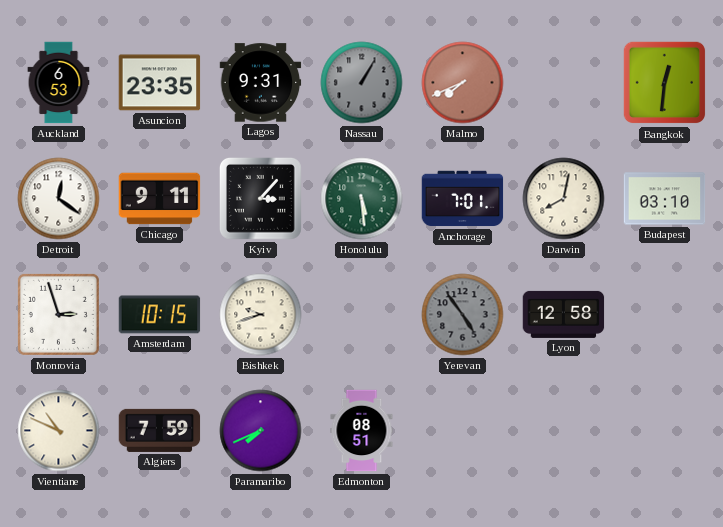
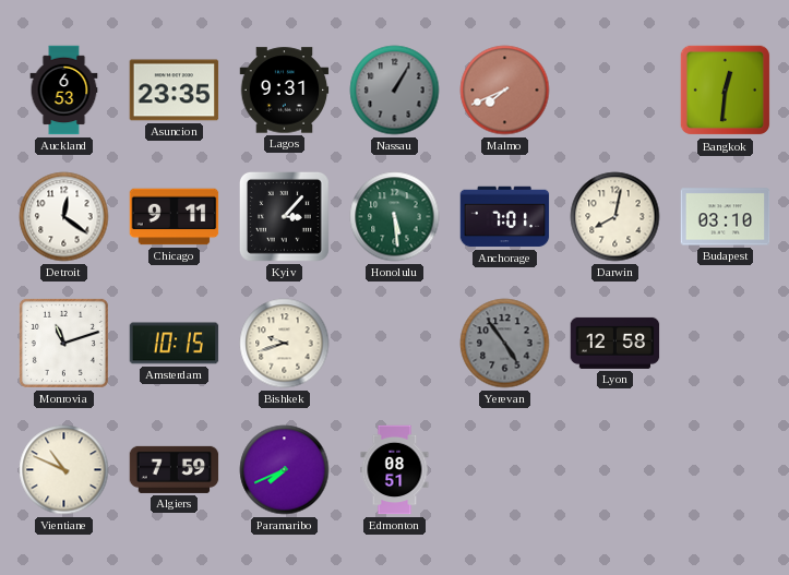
Monrovia: 2:57 -> 11:12
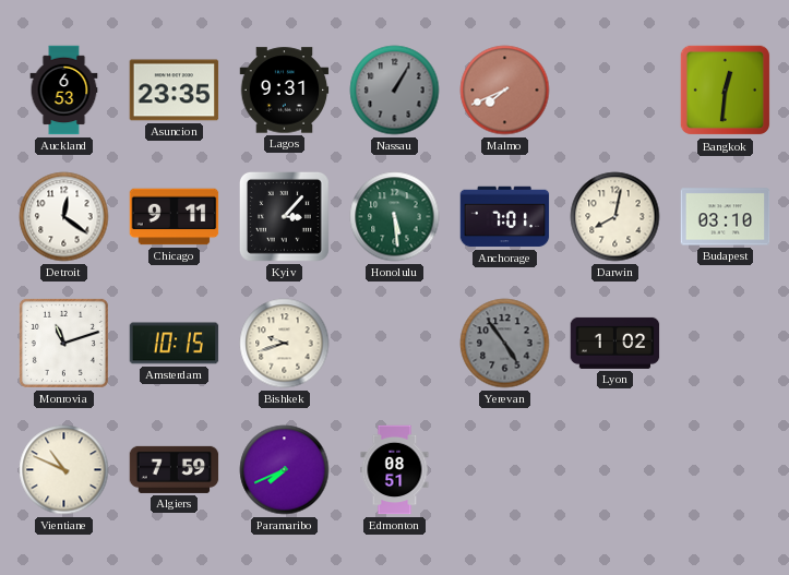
Lyon: 12:58 -> 1:02
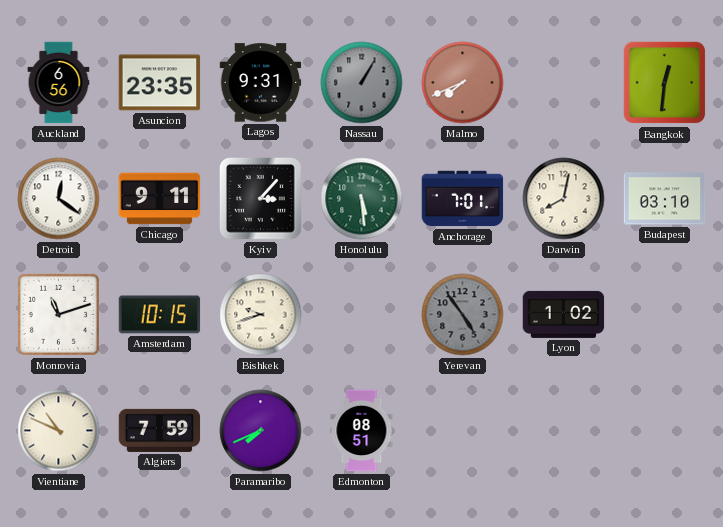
Auckland: 6:53 -> 6:56
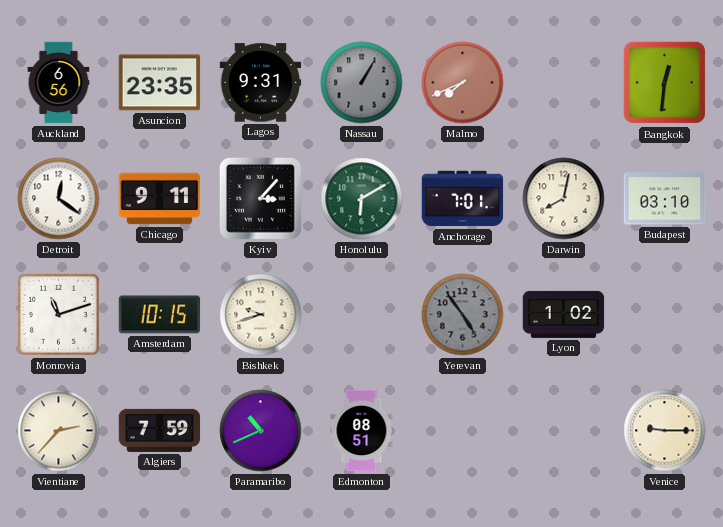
Honolulu: 5:29 -> 6:10
Vientiane: 10:49 -> 2:37
Paramaribo: 7:41 -> 10:41
Venice: none -> 9:15
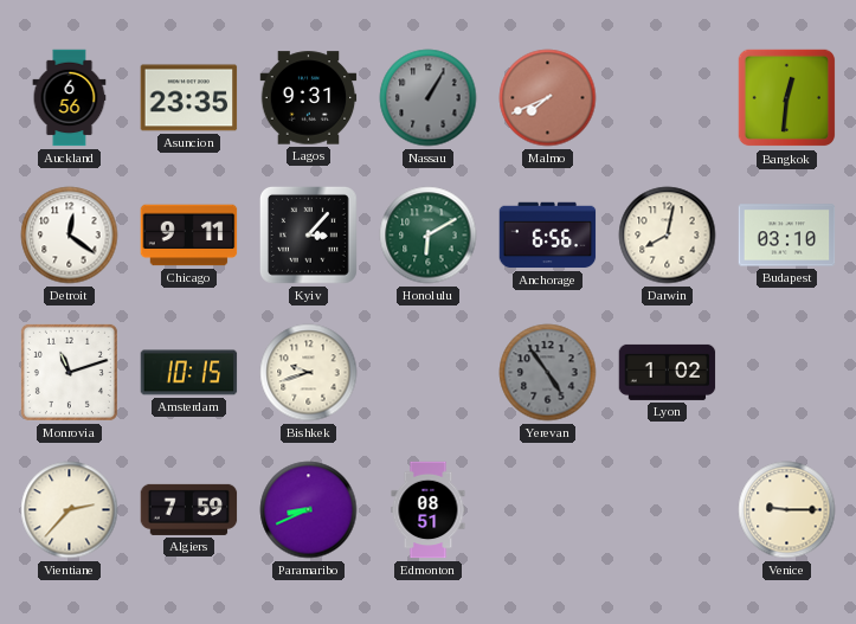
Anchorage: 7:01 -> 6:56
Paramaribo: 10:41 -> 8:41
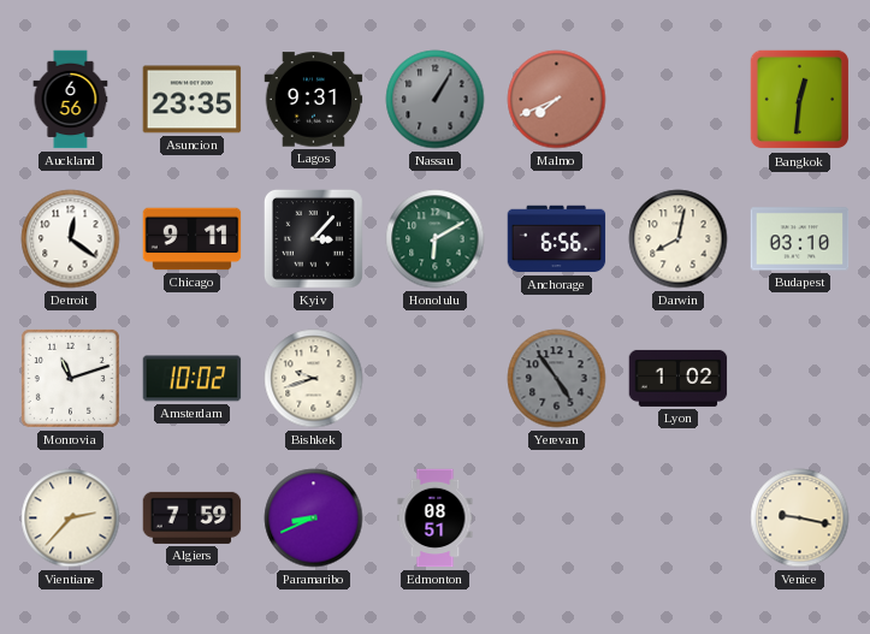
Amsterdam: 10:15 -> 10:02
Venice: 9:15 -> 9:17
